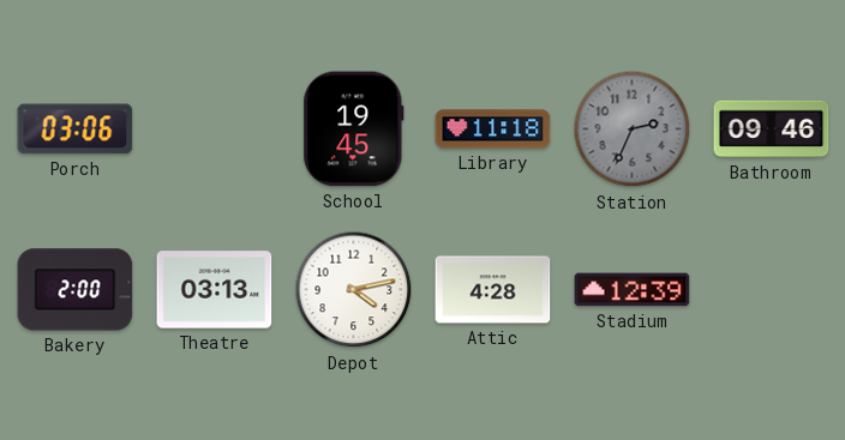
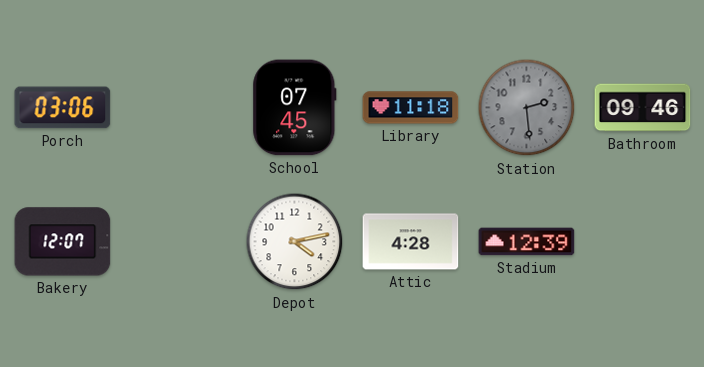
School: 19:45 -> 07:45
Station: 2:34 -> 2:29
Bakery: 2:00 -> 12:07
Theatre: 03:13 -> none
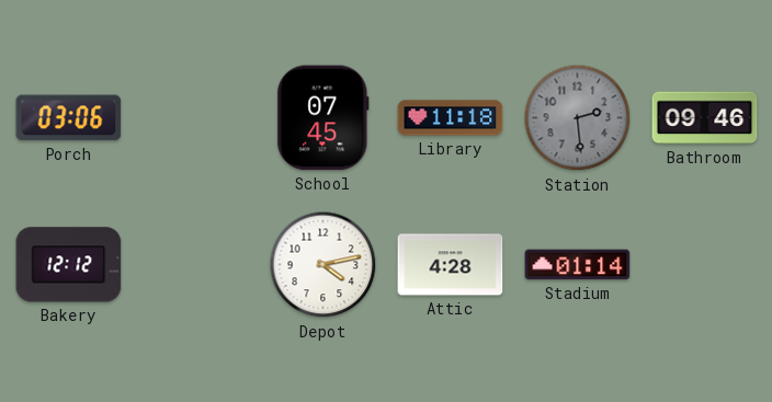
Bakery: 12:07 -> 12:12
Stadium: 12:39 -> 01:14
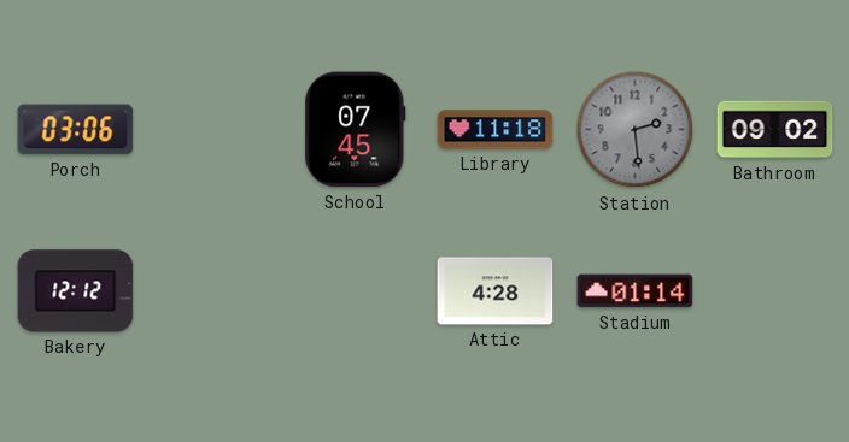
Bathroom: 09:46 -> 09:02
Depot: 4:13 -> none
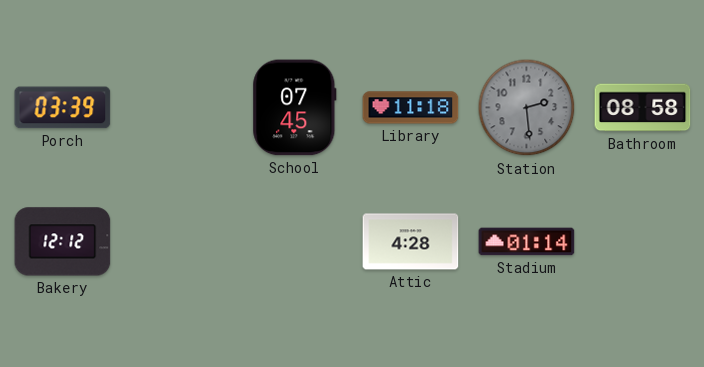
Porch: 03:06 -> 03:39
Bathroom: 09:02 -> 08:58
